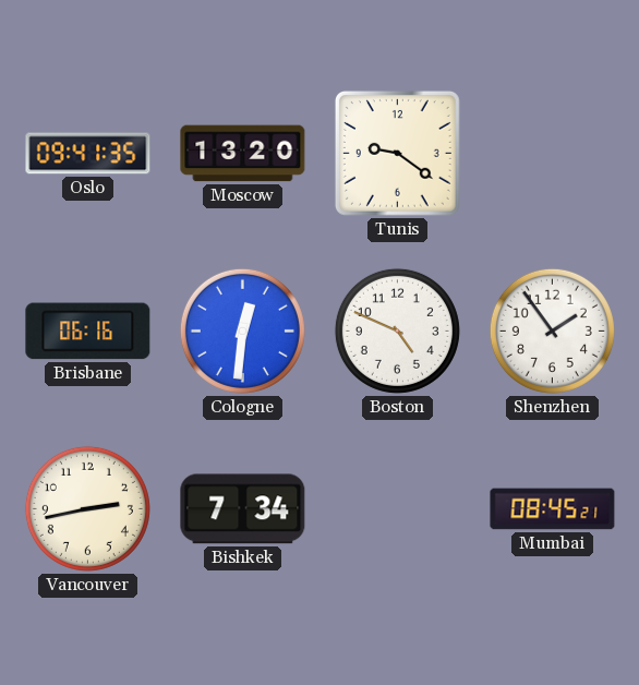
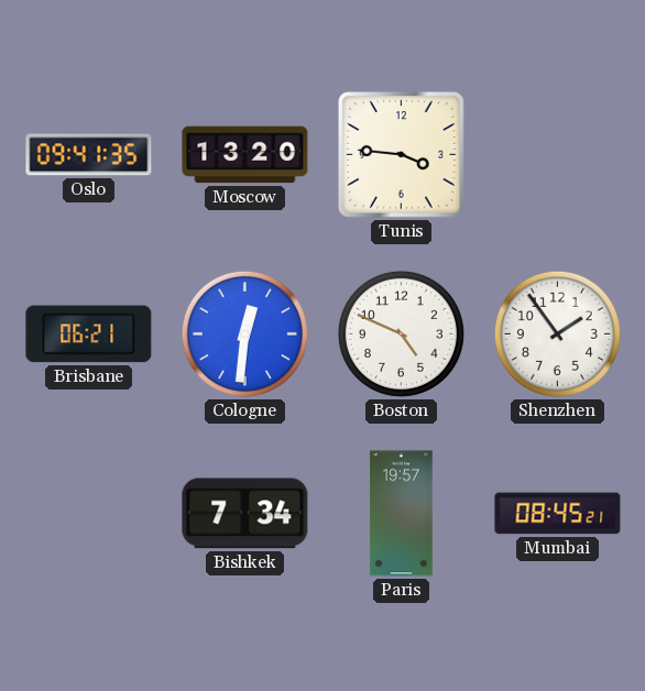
Tunis: 9:21 -> 3:46
Brisbane: 06:16 -> 06:21
Vancouver: 2:43 -> none
Paris: none -> 19:57
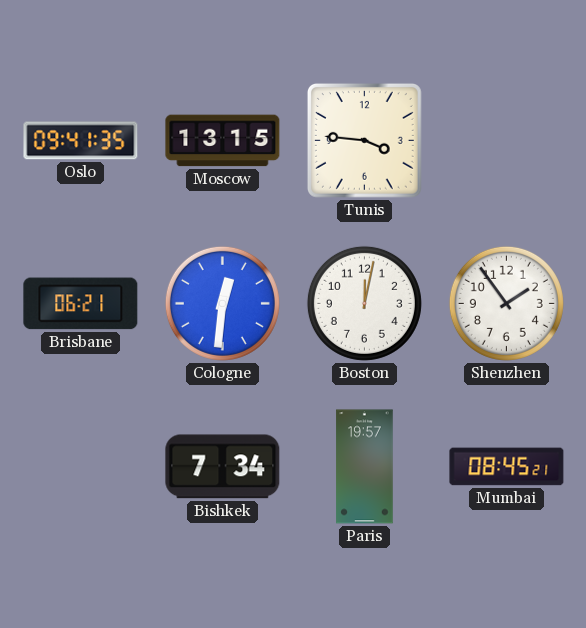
Moscow: 13:20 -> 13:15
Boston: 4:49 -> 12:02
